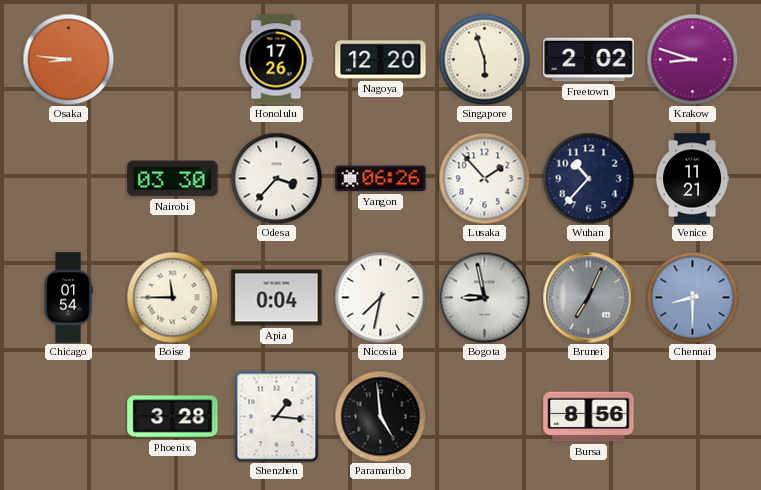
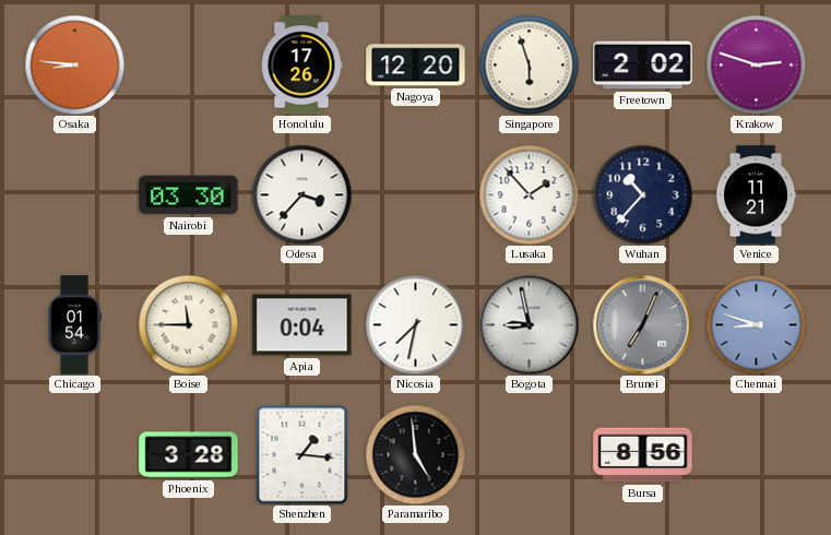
Krakow: 8:48 -> 2:48
Yangon: 06:26 -> none
Chennai: 8:30 -> 8:48
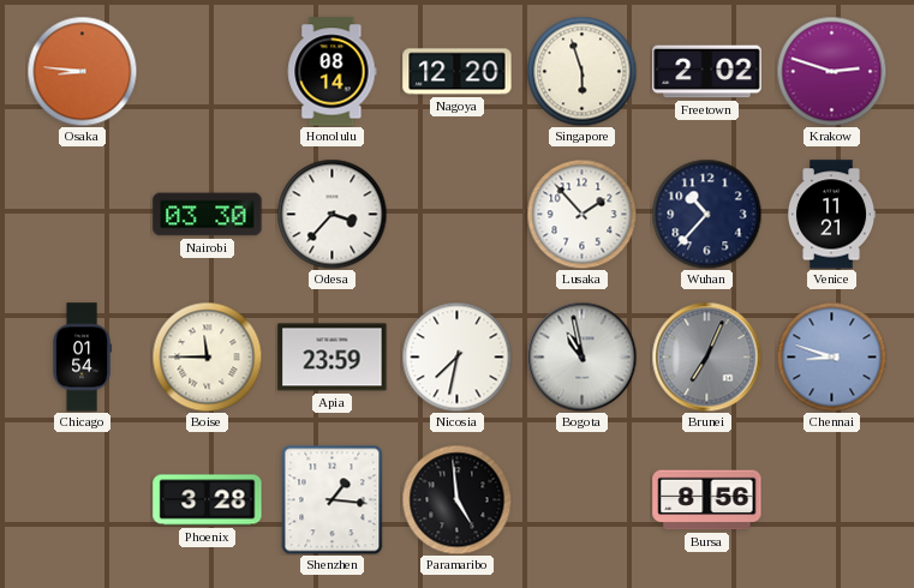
Honolulu: 17:26 -> 08:14
Apia: 0:04 -> 23:59
Bogota: 8:58 -> 10:58
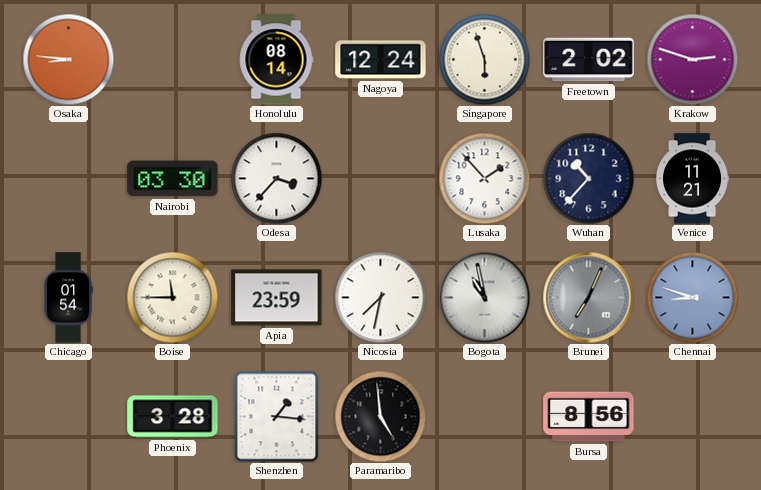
Nagoya: 12:20 -> 12:24
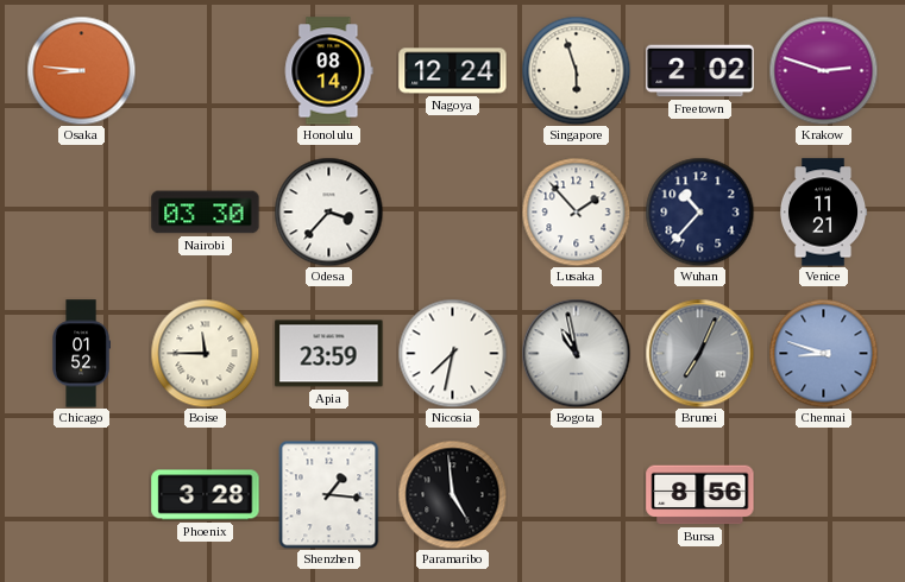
Chicago: 01:54 -> 01:52
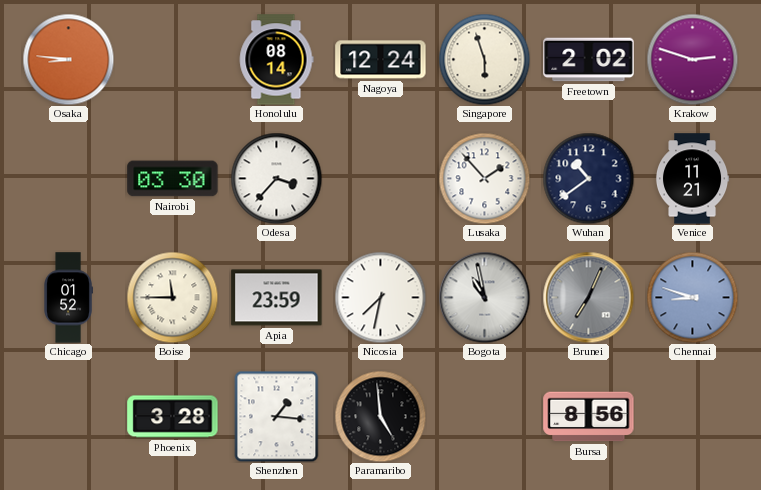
Wuhan: 10:37 -> 10:39
